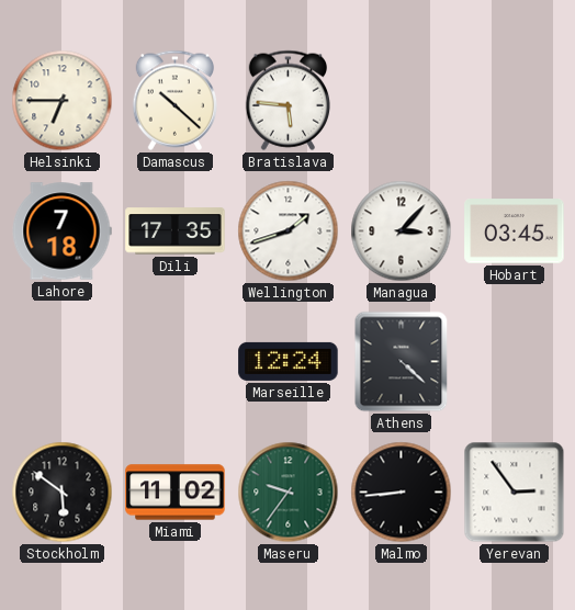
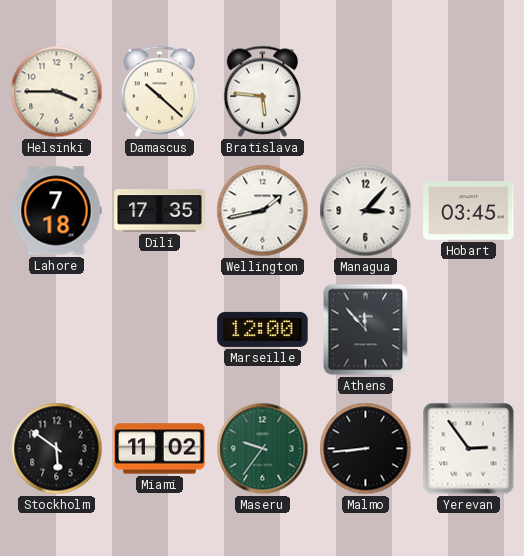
Helsinki: 6:45 -> 3:45
Wellington: 1:42 -> 1:43
Marseille: 12:24 -> 12:00
Athens: 4:22 -> 11:53
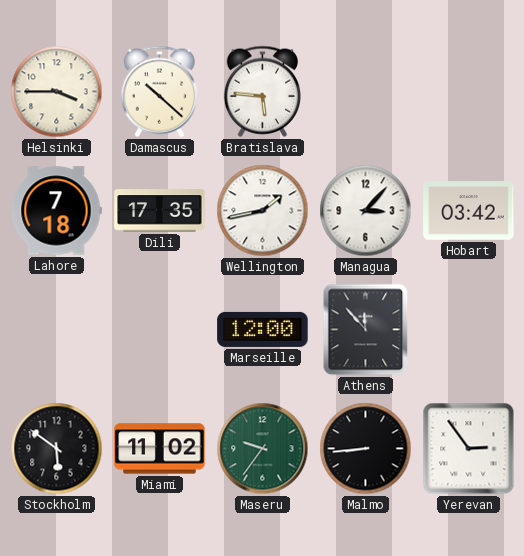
Hobart: 03:45 -> 03:42
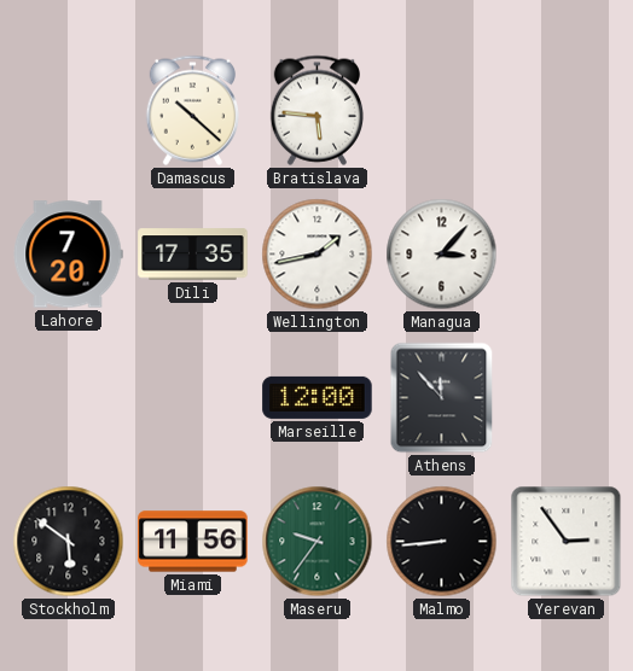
Helsinki: 3:45 -> none
Lahore: 7:18 -> 7:20
Hobart: 03:42 -> none
Miami: 11:02 -> 11:56
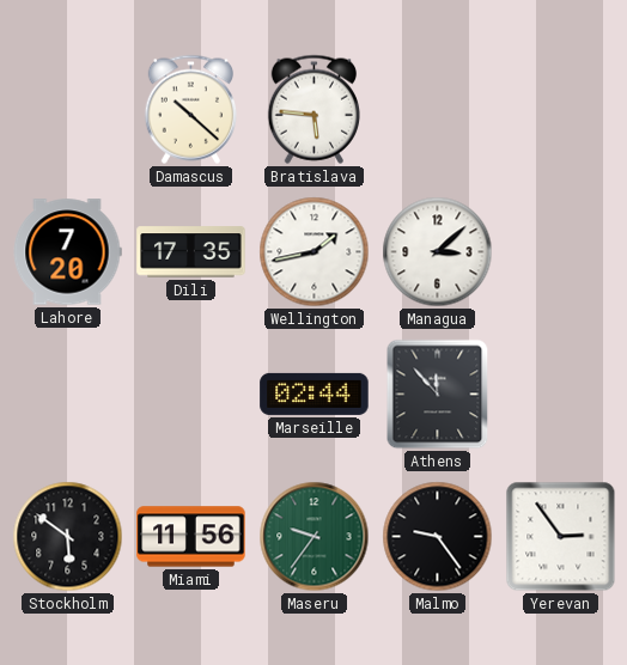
Managua: 3:07 -> 3:08
Marseille: 12:00 -> 02:44
Malmo: 8:44 -> 9:24
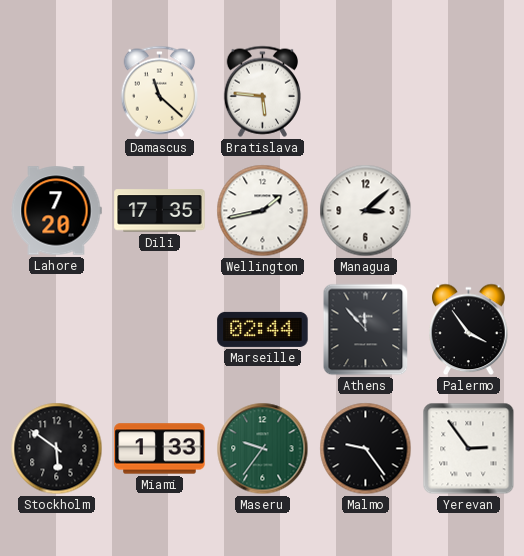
Damascus: 10:22 -> 11:22
Palermo: none -> 3:54
Miami: 11:56 -> 1:33
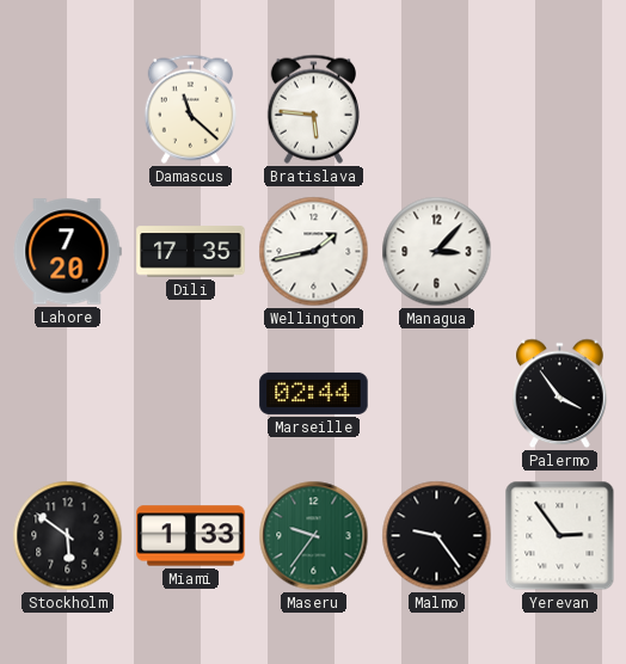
Managua: 3:08 -> 3:07
Athens: 11:53 -> none
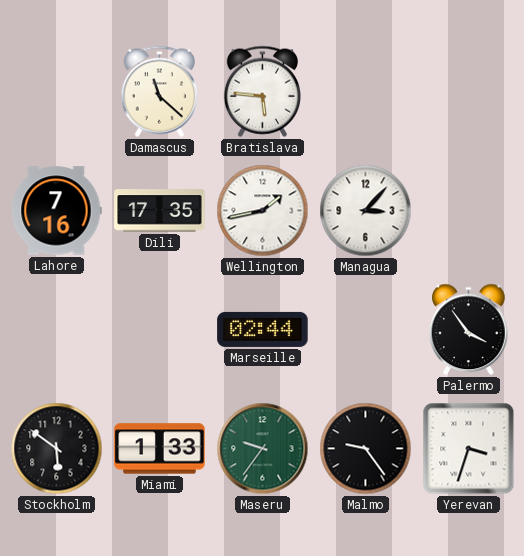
Lahore: 7:20 -> 7:16
Yerevan: 2:54 -> 3:33
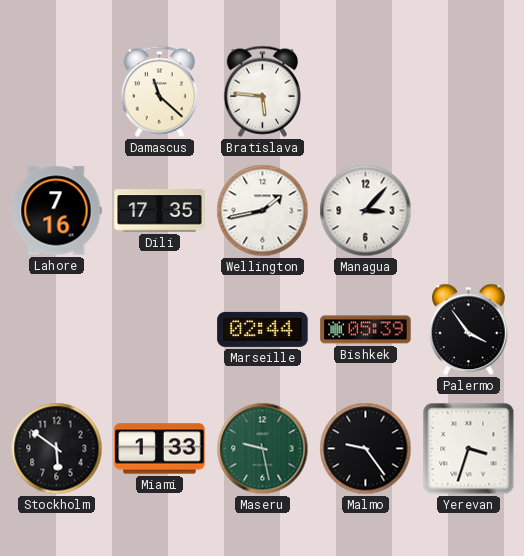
Bishkek: none -> 05:39
Maseru: 9:36 -> 9:28
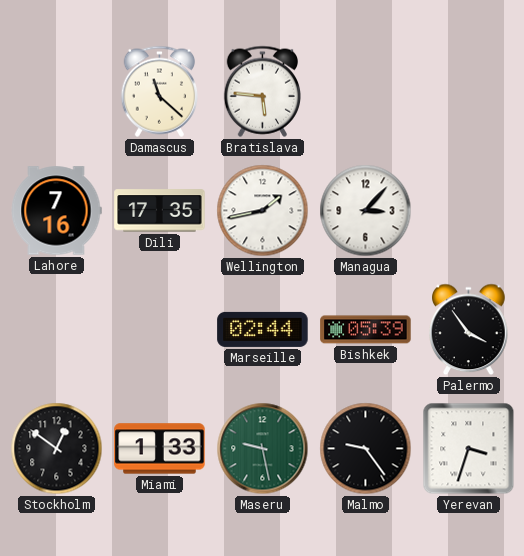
Stockholm: 5:51 -> 12:51
